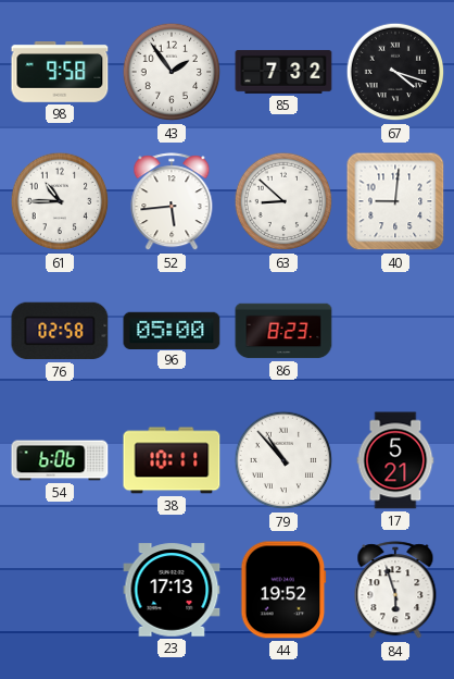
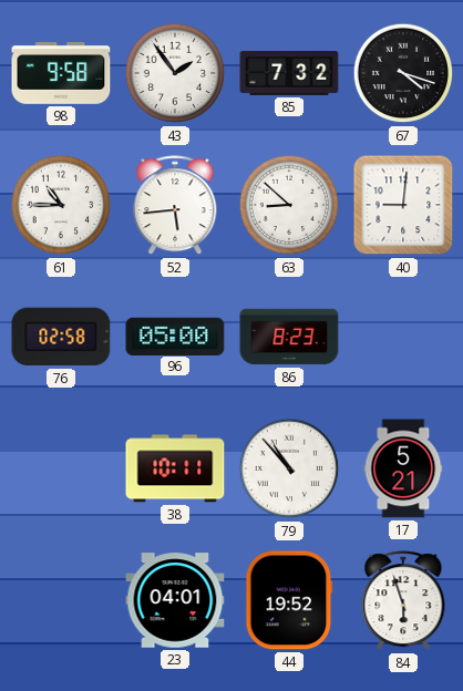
54: 6:06 -> none
23: 17:13 -> 04:01
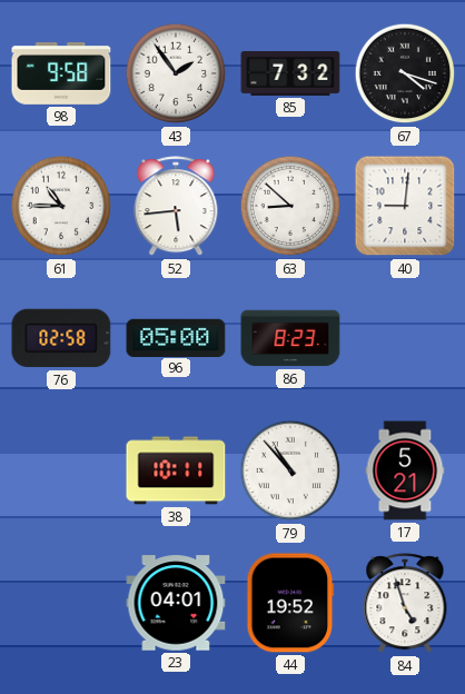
84: 5:57 -> 4:57
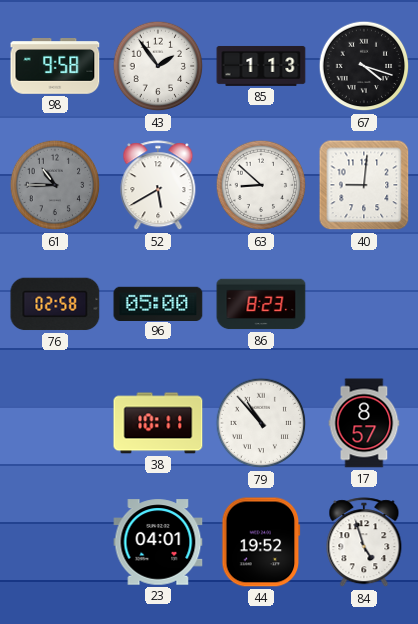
85: 7:32 -> 1:13
61 dial: white -> grey
52: 5:44 -> 5:40
17: 5:21 -> 8:57
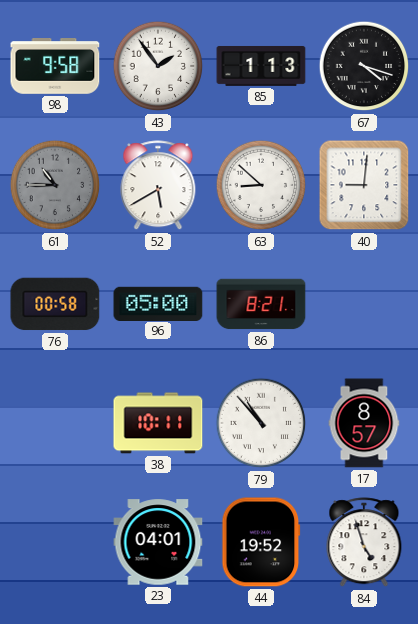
76: 02:58 -> 00:58
86: 8:23 -> 8:21
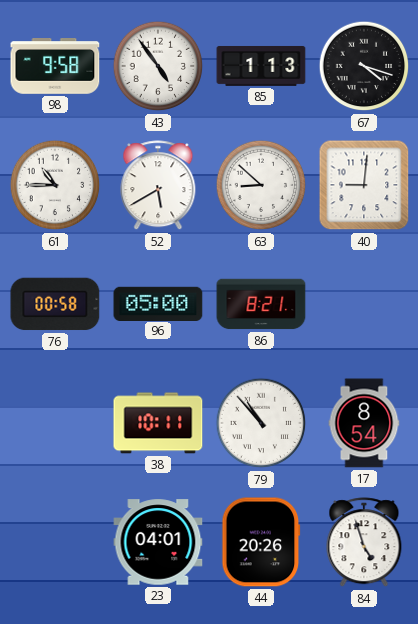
43: 1:54 -> 4:54
61 dial: grey -> white
17: 8:57 -> 8:54
44: 19:52 -> 20:26
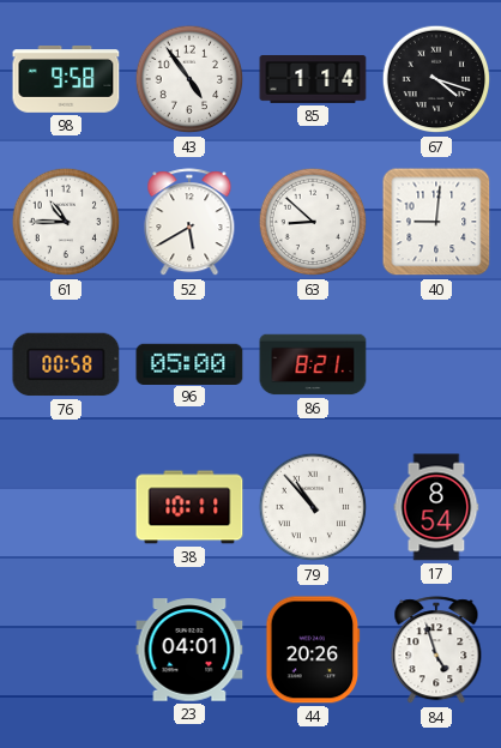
85: 1:13 -> 1:14
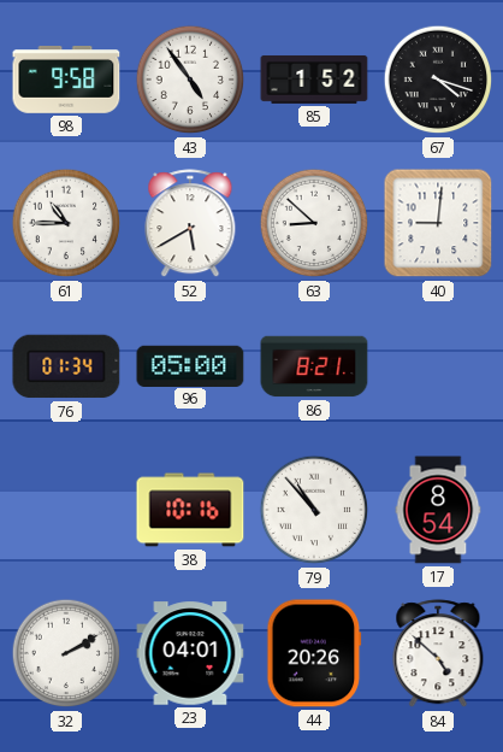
85: 1:14 -> 1:52
76: 00:58 -> 01:34
38: 10:11 -> 10:16
32: none -> 2:10
84: 4:57 -> 4:52
